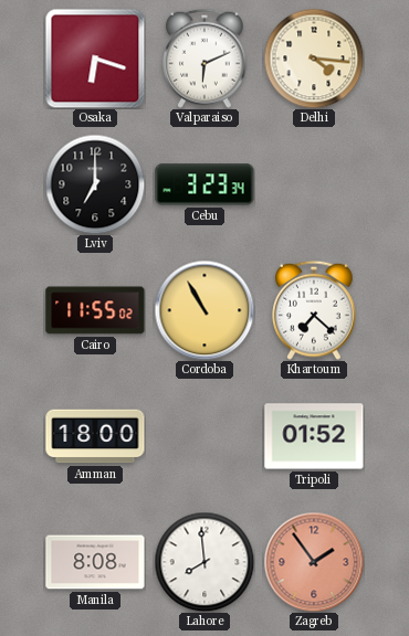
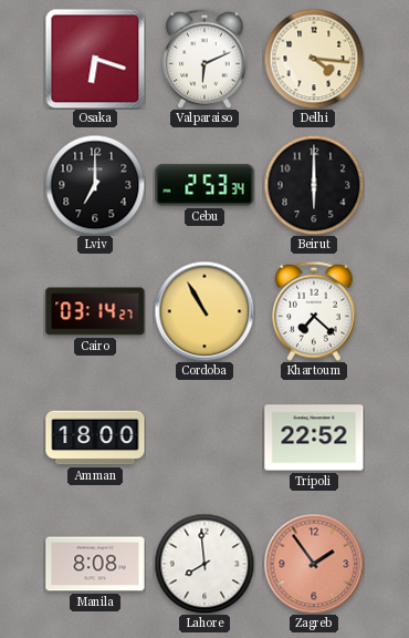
Cebu: 3:23 -> 2:53
Beirut: none -> 6:00
Cairo: 11:55 -> 03:14
Tripoli: 01:52 -> 22:52
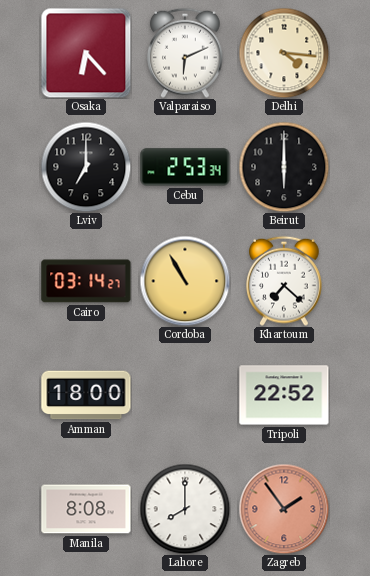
Osaka: 6:18 -> 6:23
Lahore: 7:59 -> 8:00
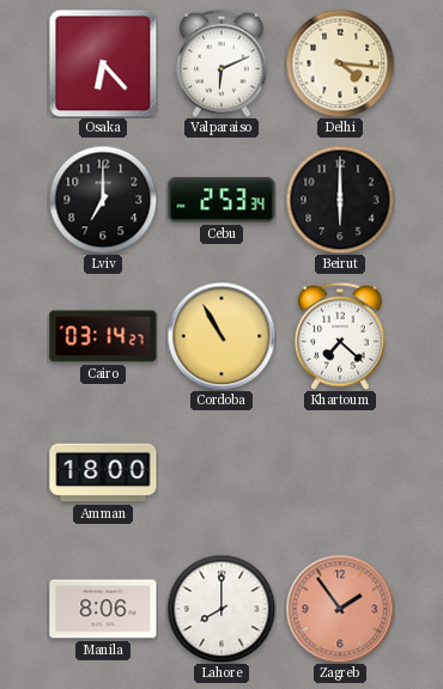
Tripoli: 22:52 -> none
Manila: 8:08 -> 8:06
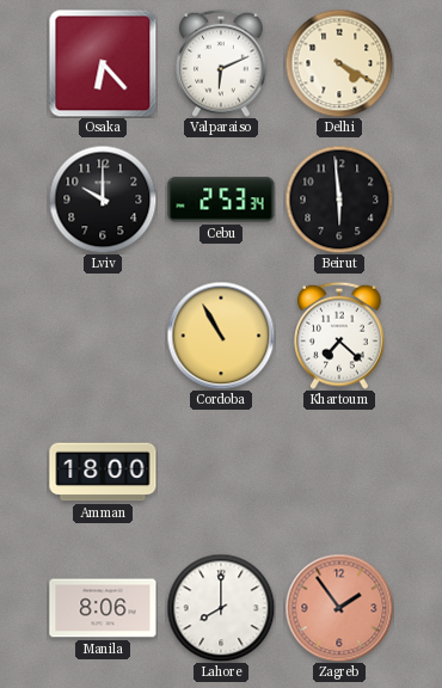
Delhi: 4:16 -> 4:20
Lviv: 7:00 -> 10:00
Beirut: 6:00 -> 5:59
Cairo: 03:14 -> none
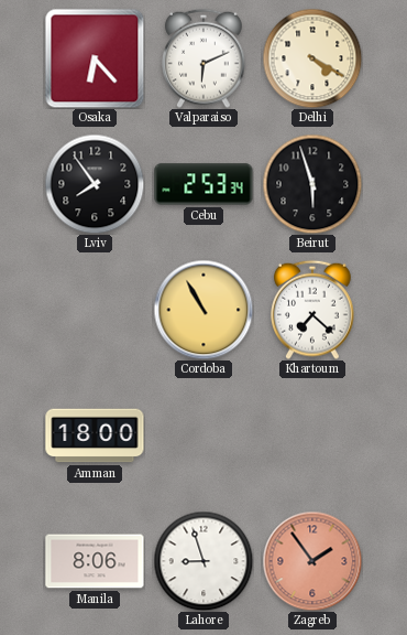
Lviv: 10:00 -> 7:54
Beirut: 5:59 -> 5:57
Lahore: 8:00 -> 8:57
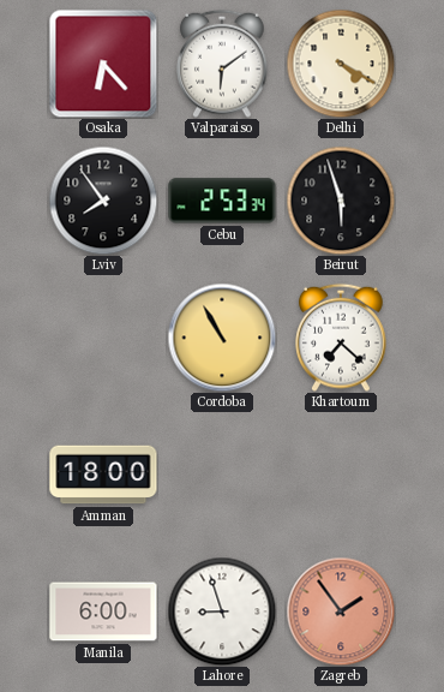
Valparaiso: 6:11 -> 6:09
Manila: 8:06 -> 6:00
